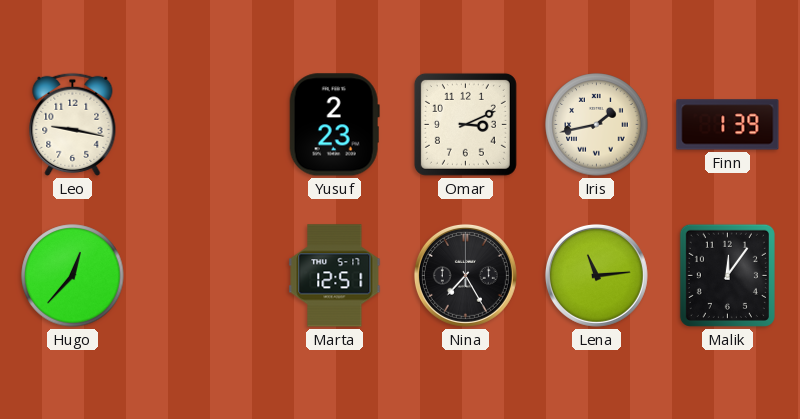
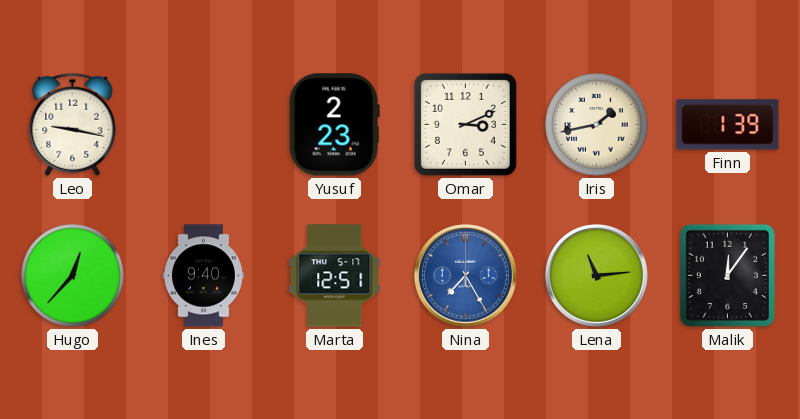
Ines: none -> 9:40
Nina dial: black -> blue
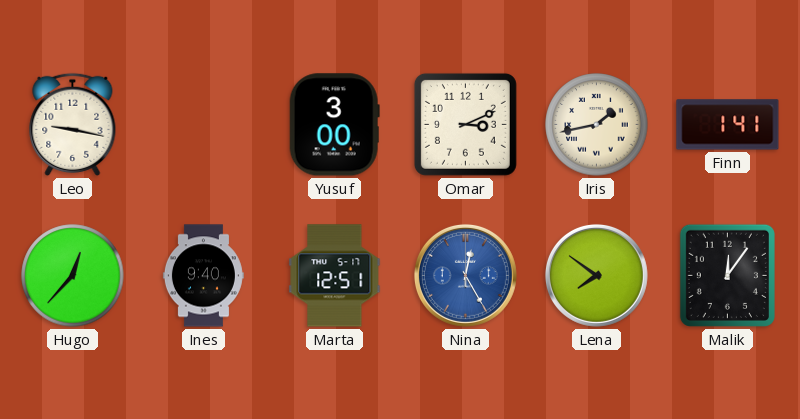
Yusuf: 2:23 -> 3:00
Finn: 1:39 -> 1:41
Nina: 7:25 -> 12:25
Lena: 11:14 -> 7:51
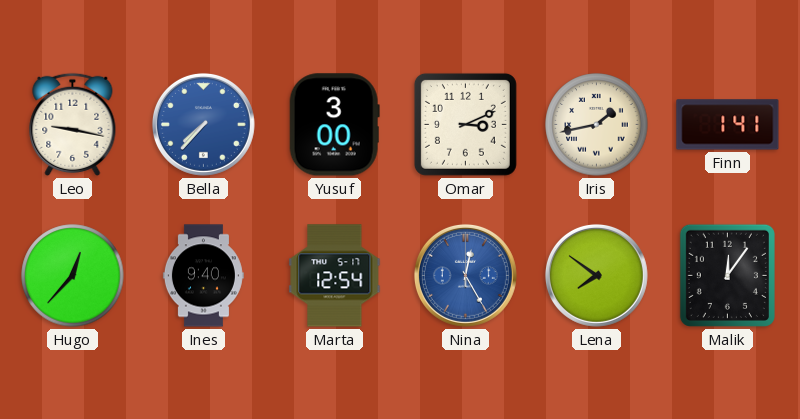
Bella: none -> 7:37
Marta: 12:51 -> 12:54
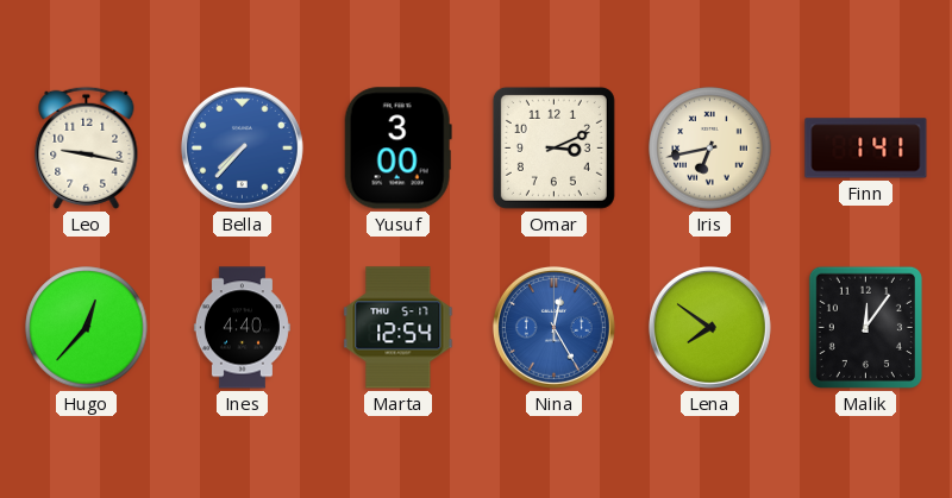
Iris: 1:43 -> 6:43
Ines: 9:40 -> 4:40
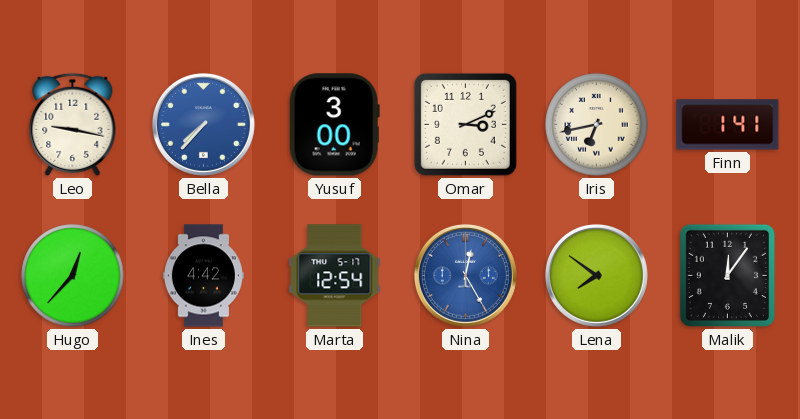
Ines: 4:40 -> 4:42
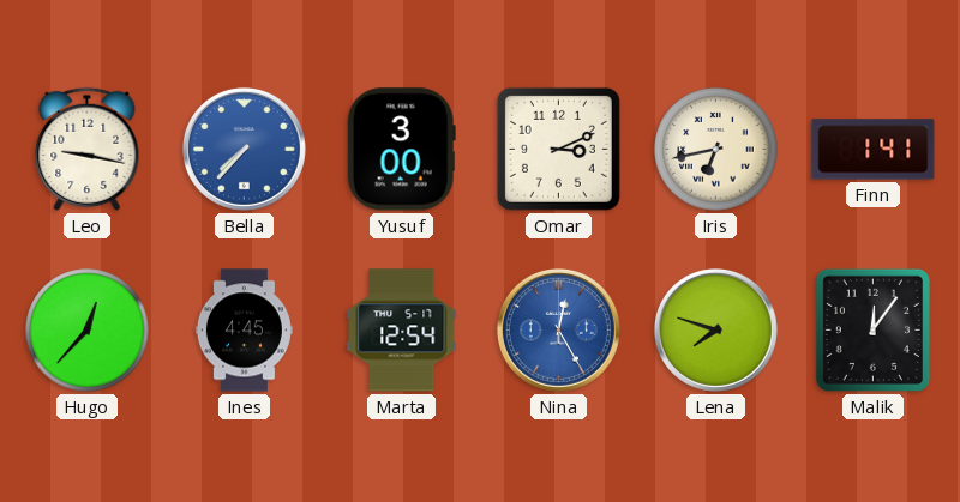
Ines: 4:42 -> 4:45
Lena: 7:51 -> 7:48
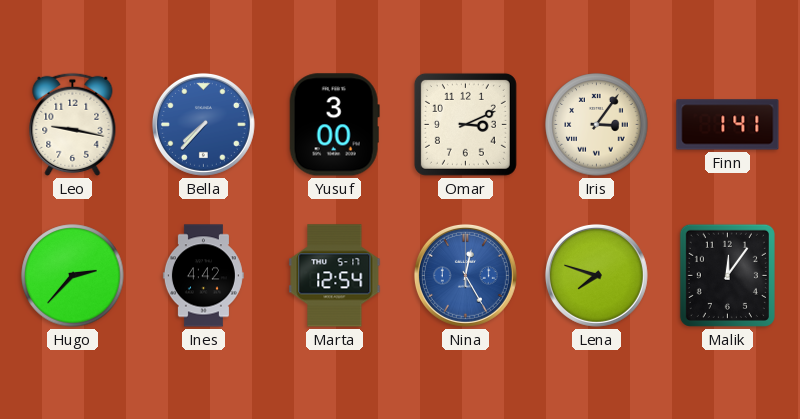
Iris: 6:43 -> 3:06
Hugo: 12:37 -> 2:37
Ines: 4:45 -> 4:42
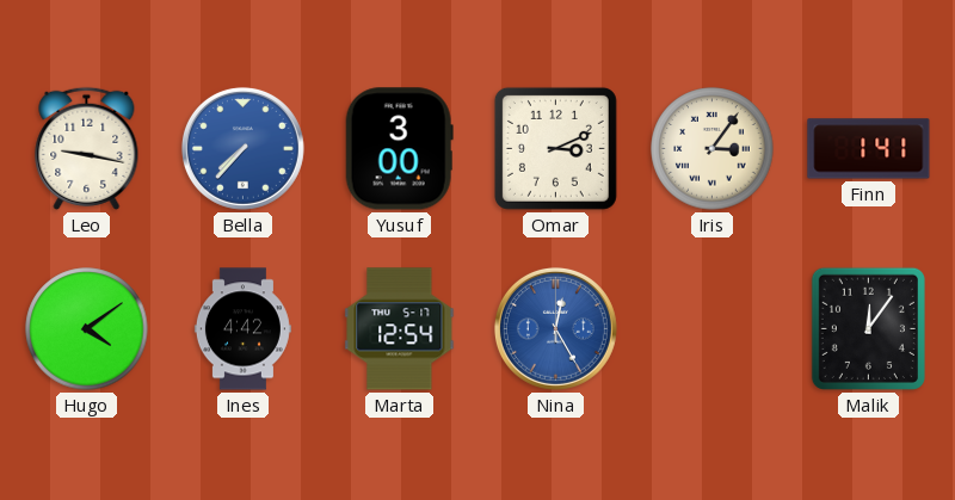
Hugo: 2:37 -> 4:09
Lena: 7:48 -> none
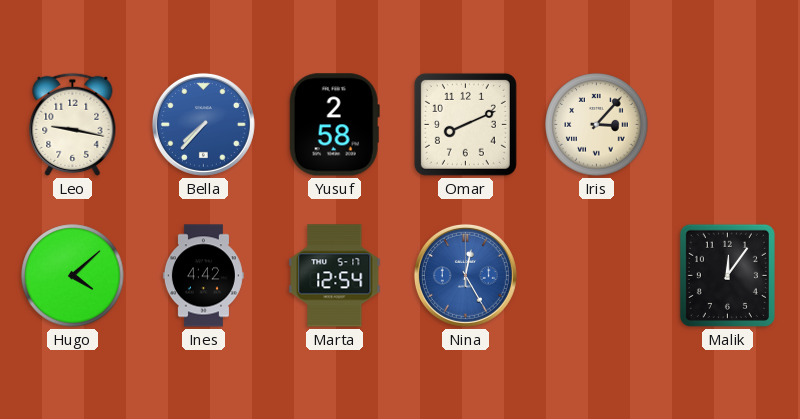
Yusuf: 3:00 -> 2:58
Omar: 3:11 -> 8:11
Iris: 3:06 -> 3:07
Finn: 1:41 -> none
Hugo: 4:09 -> 4:08
